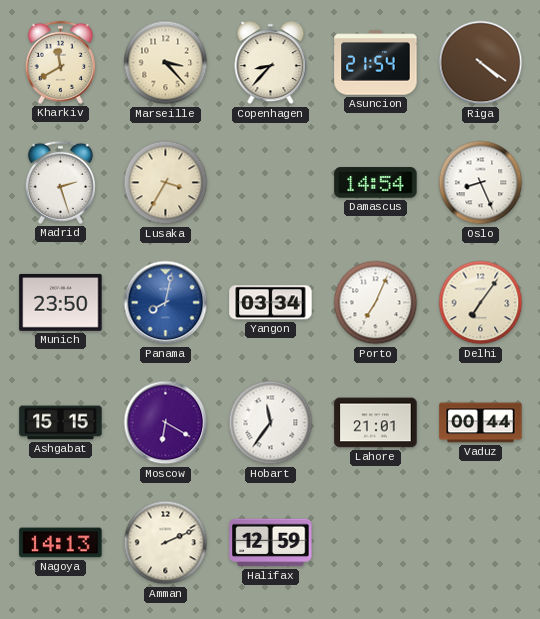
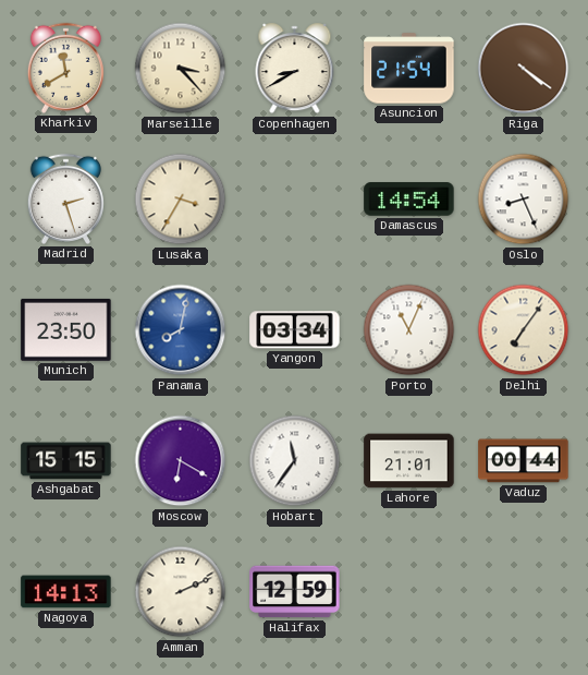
Copenhagen: 8:37 -> 8:40
Porto: 7:04 -> 11:04
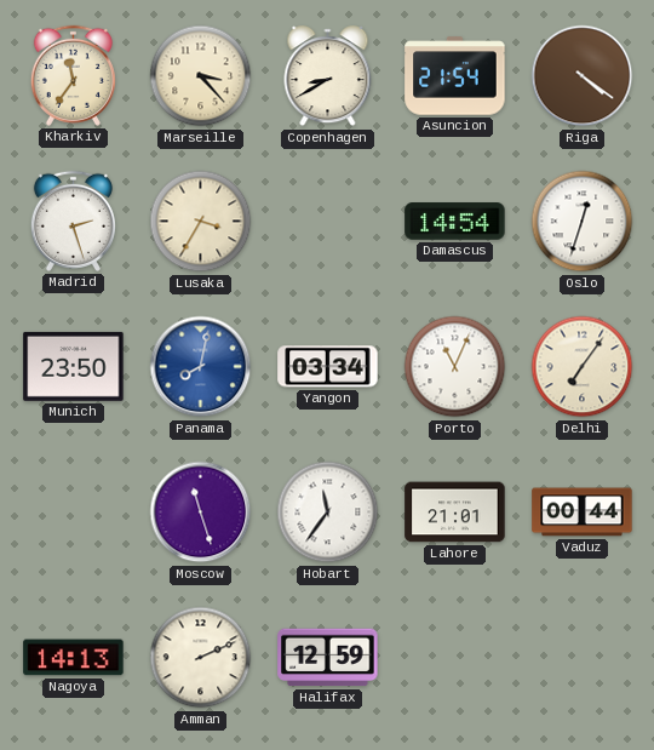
Kharkiv: 11:40 -> 11:36
Oslo: 8:26 -> 12:33
Ashgabat: 15:15 -> none
Moscow: 6:20 -> 11:27
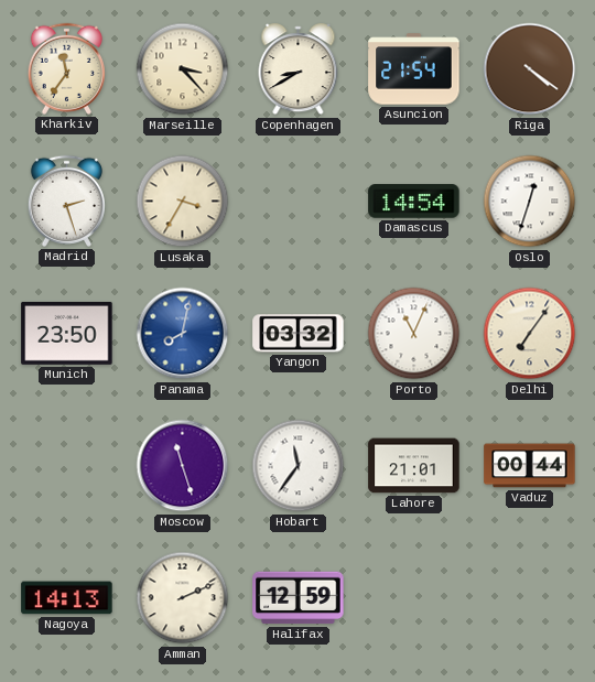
Yangon: 03:34 -> 03:32
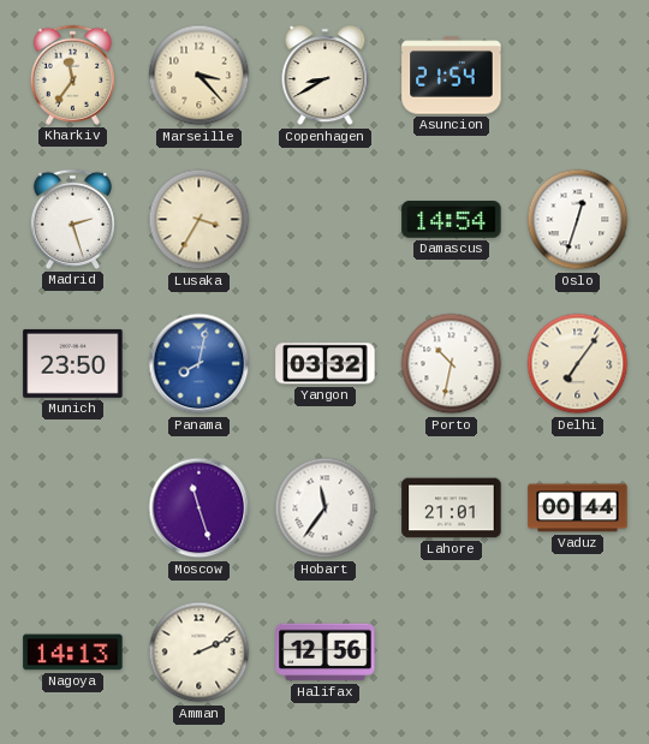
Riga: 4:21 -> none
Porto: 11:04 -> 10:32
Halifax: 12:59 -> 12:56
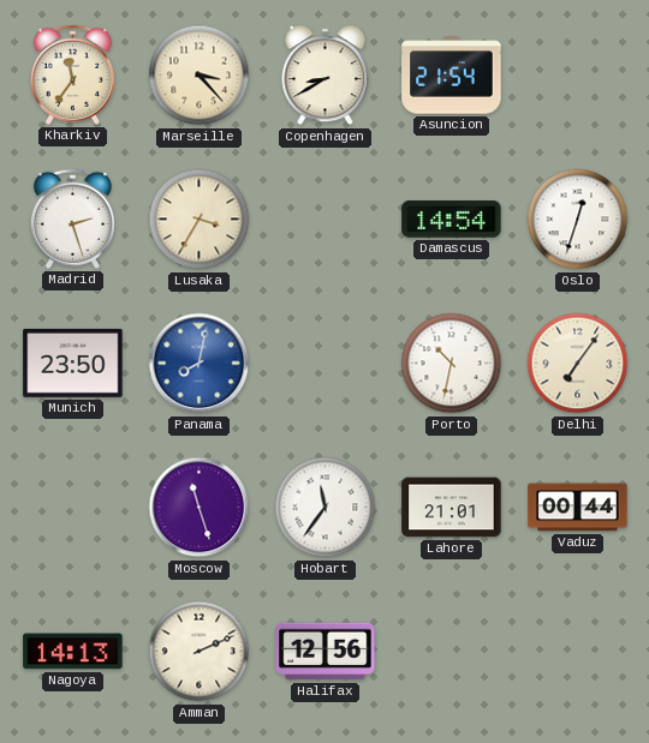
Yangon: 03:32 -> none
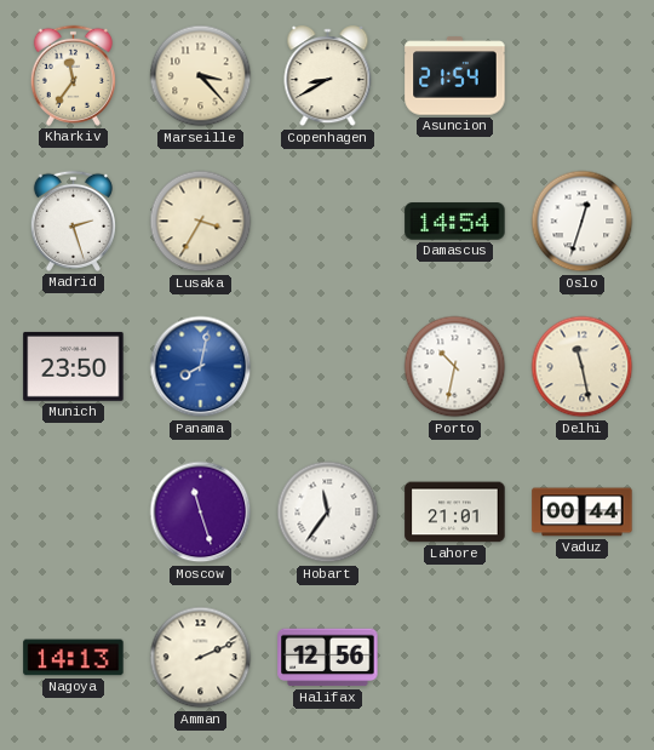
Delhi: 7:06 -> 11:28
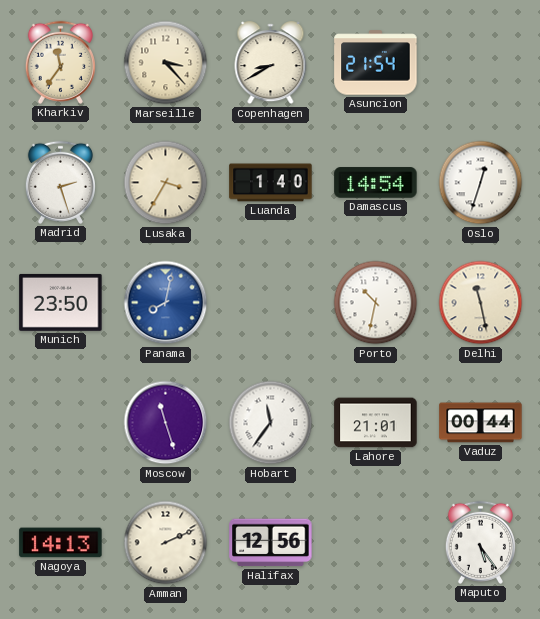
Luanda: none -> 1:40
Maputo: none -> 5:24
